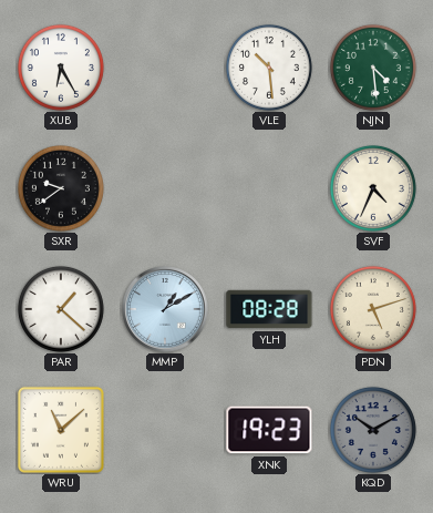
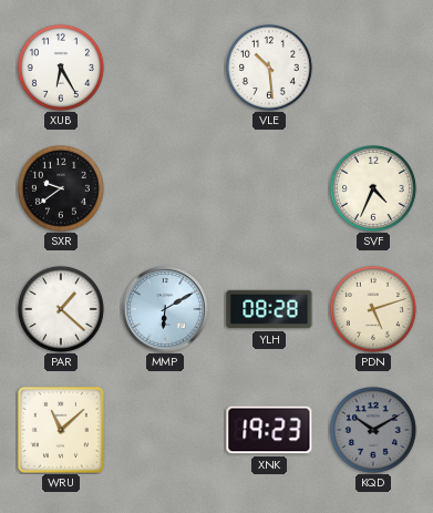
NJN: 4:29 -> none
MMP: 1:10 -> 6:10
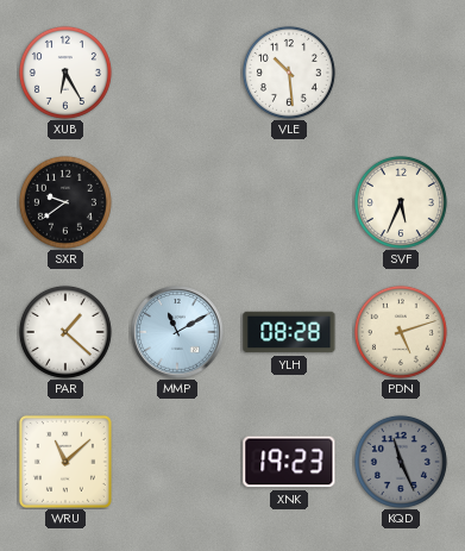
SVF: 4:34 -> 5:34
MMP: 6:10 -> 11:10
KQD: 10:10 -> 11:26
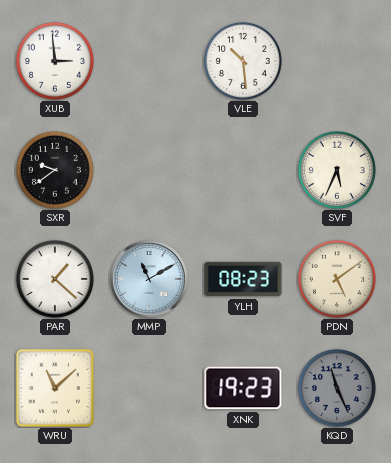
XUB: 6:25 -> 2:59
YLH: 08:28 -> 08:23
PDN: 5:12 -> 5:09
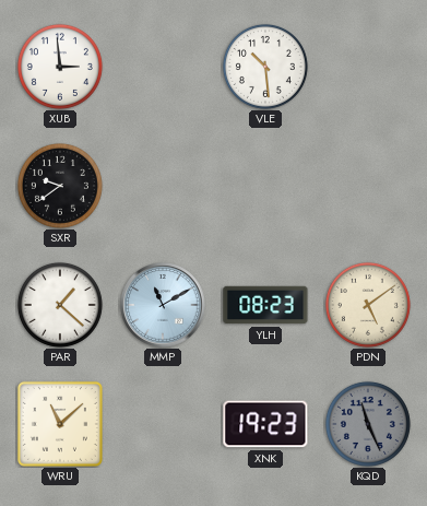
SVF: 5:34 -> none
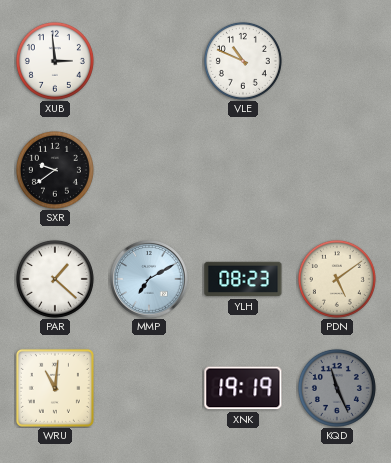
VLE: 10:29 -> 10:49
MMP: 11:10 -> 7:10
WRU: 11:08 -> 11:01
XNK: 19:23 -> 19:19
